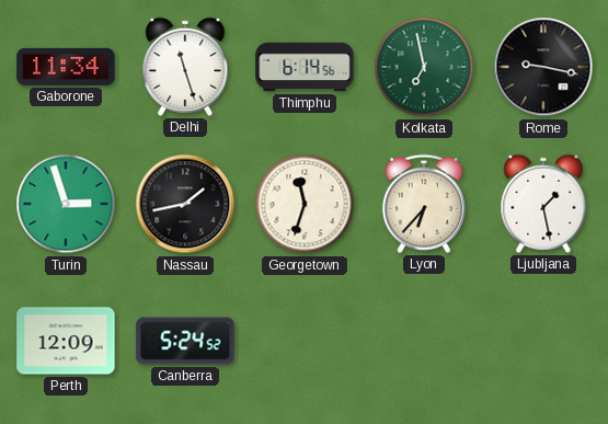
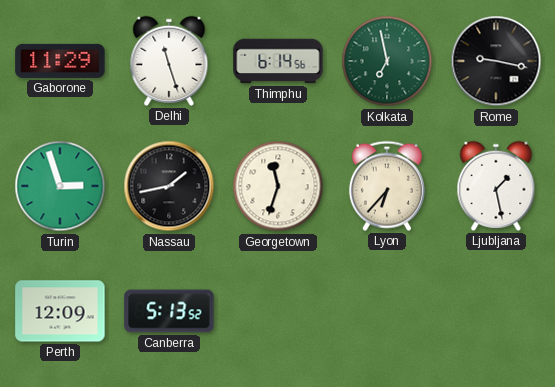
Gaborone: 11:34 -> 11:29
Canberra: 5:24 -> 5:13
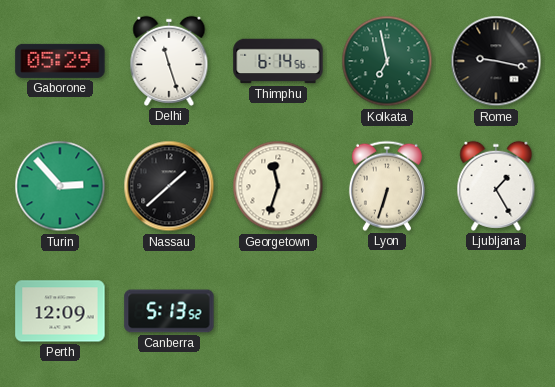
Gaborone: 11:29 -> 05:29
Turin: 2:57 -> 2:53
Nassau: 1:43 -> 1:38
Lyon: 6:37 -> 6:33
Ljubljana: 1:28 -> 1:25
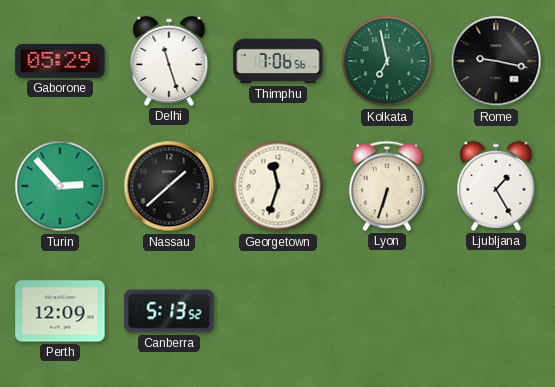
Thimphu: 6:14 -> 7:06
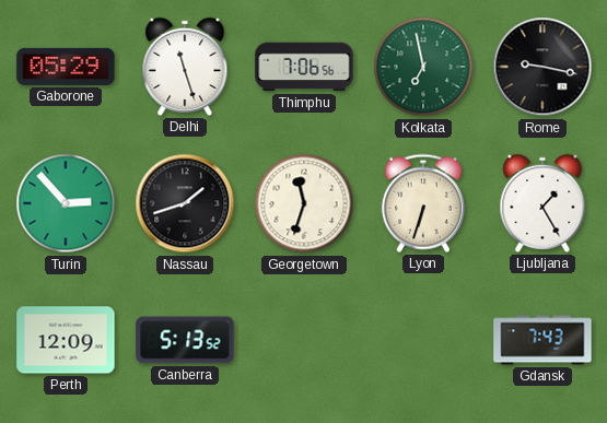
Nassau: 1:38 -> 1:42
Gdansk: none -> 7:43
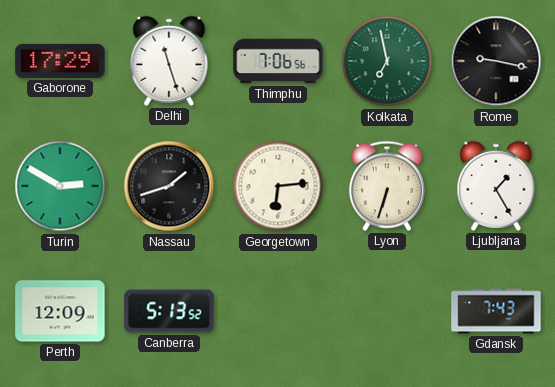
Gaborone: 05:29 -> 17:29
Turin: 2:53 -> 2:50
Georgetown: 11:33 -> 6:14
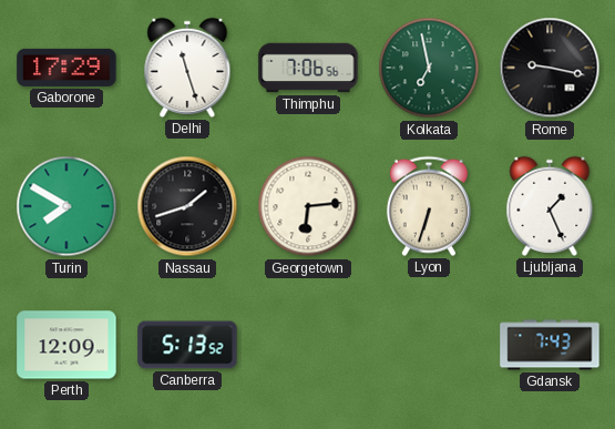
Turin: 2:50 -> 7:50
Ljubljana: 1:25 -> 1:26
